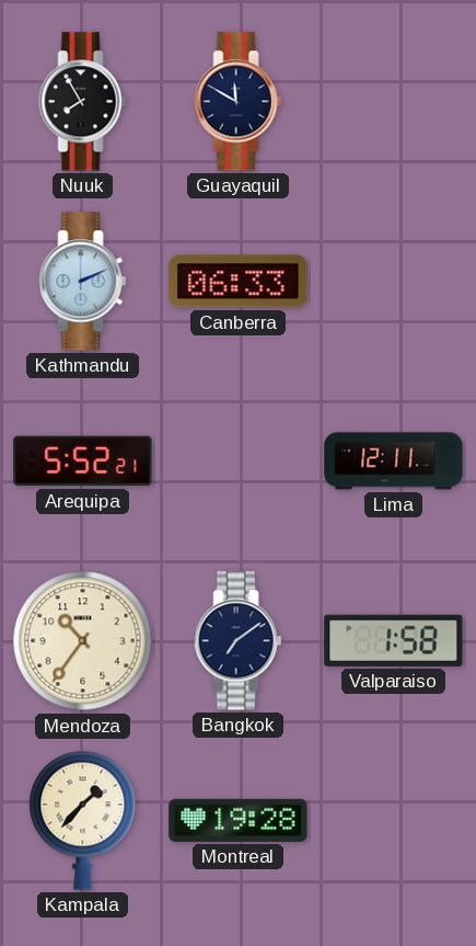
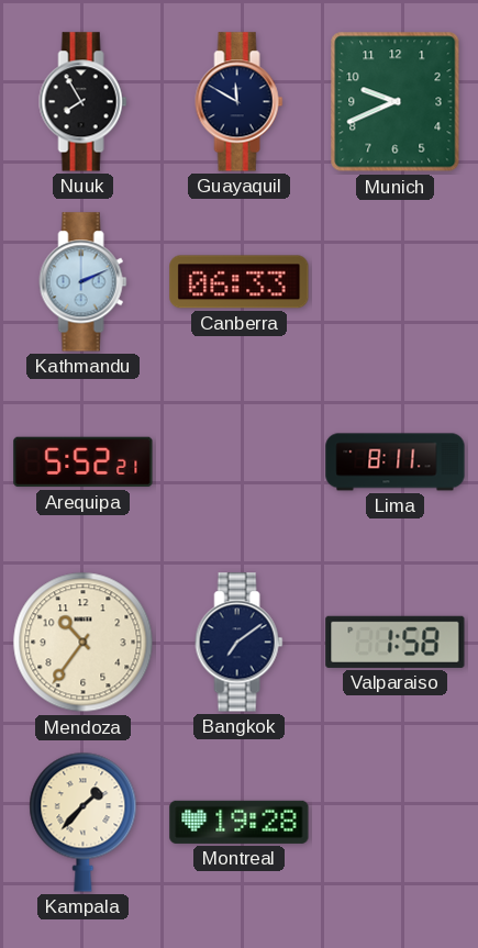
Munich: none -> 9:41
Lima: 12:11 -> 8:11
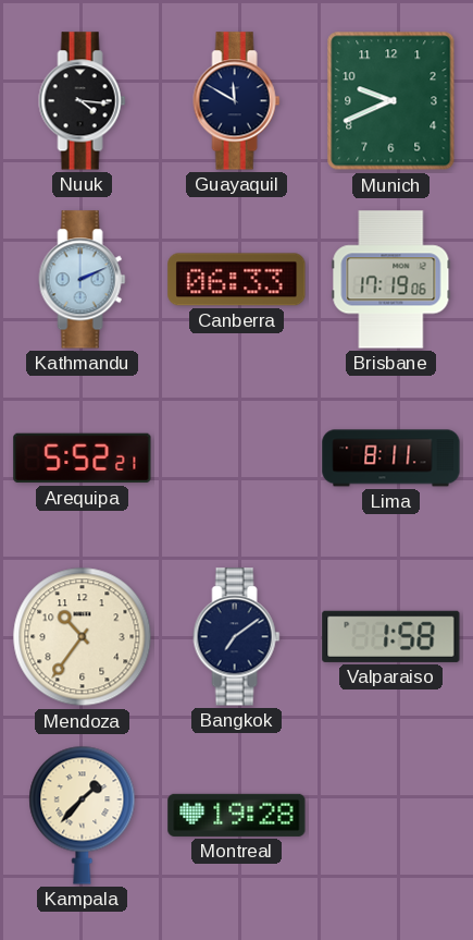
Nuuk: 7:55 -> 4:16
Brisbane: none -> 17:19
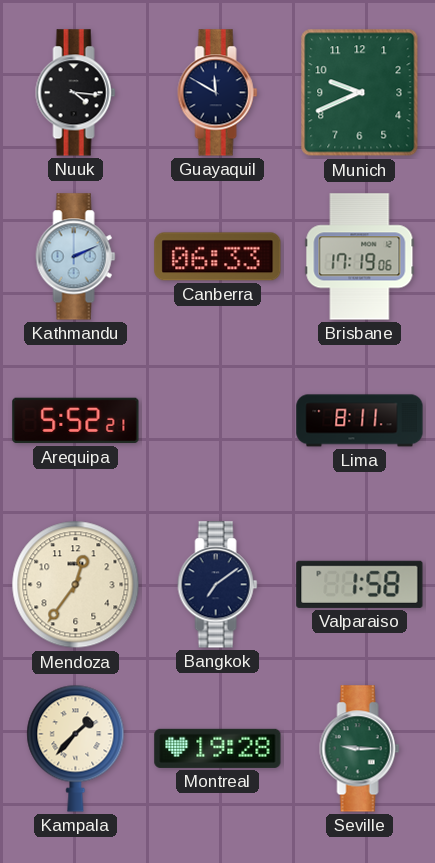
Mendoza: 10:36 -> 12:36
Seville: none -> 9:15
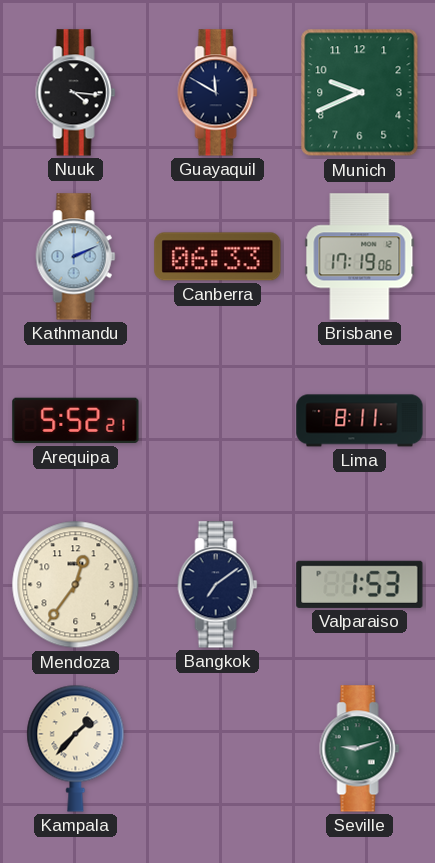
Valparaiso: 1:58 -> 1:53
Montreal: 19:28 -> none
Seville: 9:15 -> 9:12
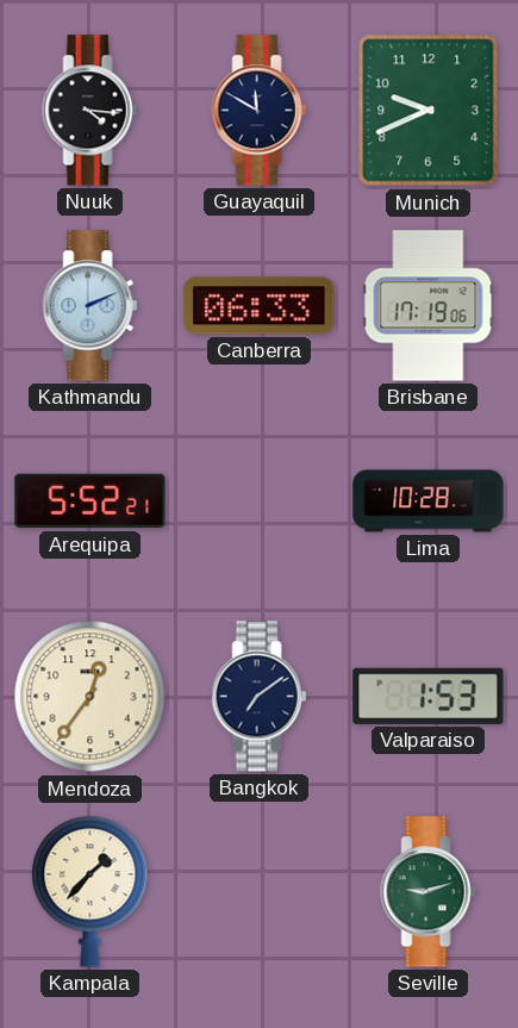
Lima: 8:11 -> 10:28
